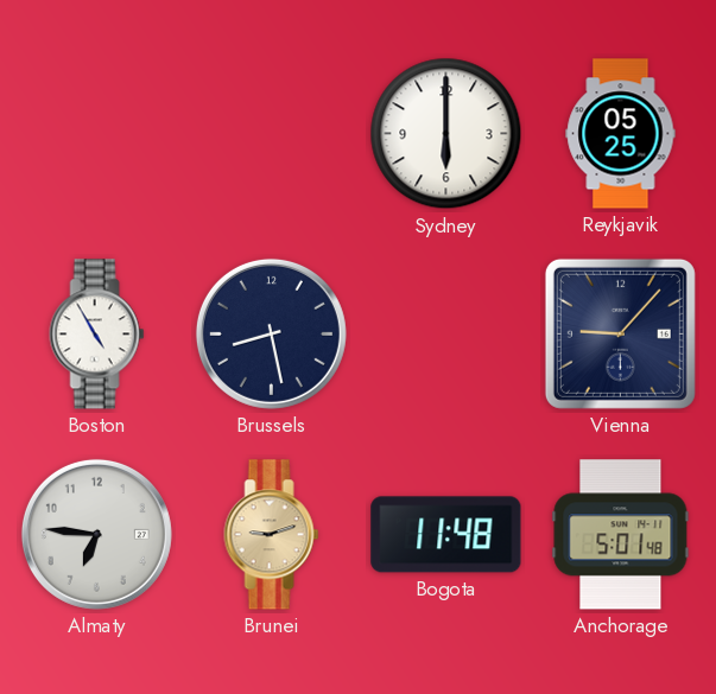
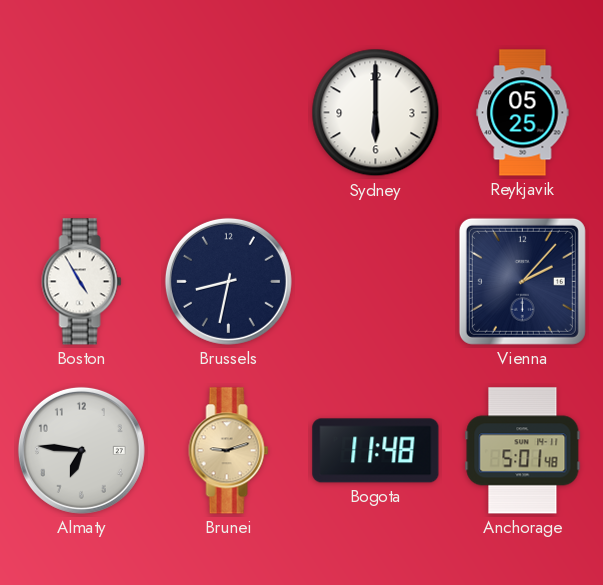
Brussels: 8:28 -> 8:32
Vienna: 9:07 -> 2:07
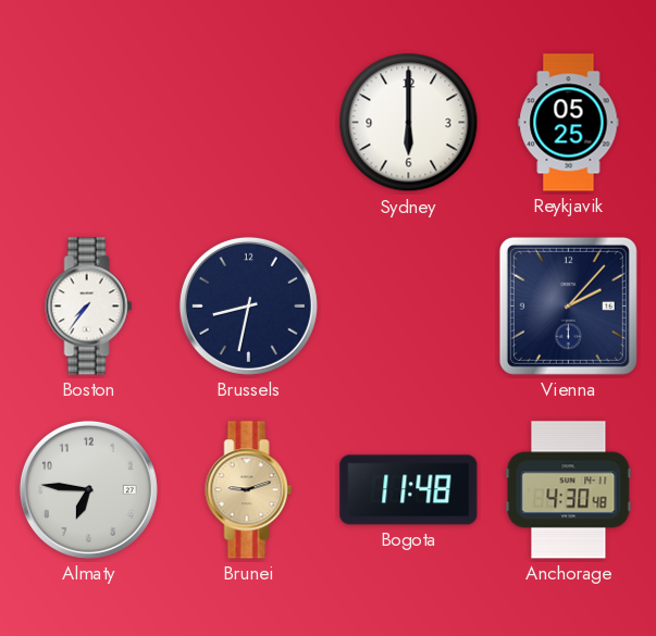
Boston: 4:55 -> 7:36
Anchorage: 5:01 -> 4:30
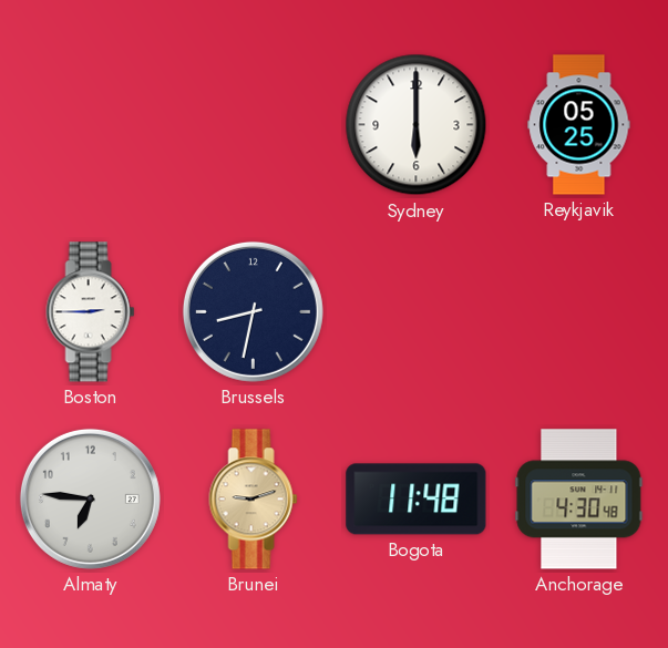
Boston: 7:36 -> 2:45
Vienna: 2:07 -> none
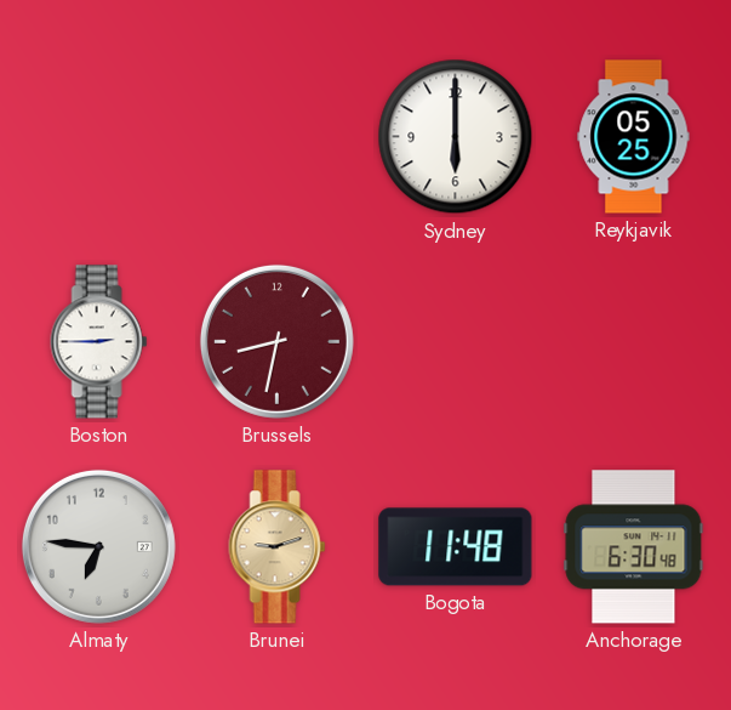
Brussels dial: navy -> burgundy
Anchorage: 4:30 -> 6:30
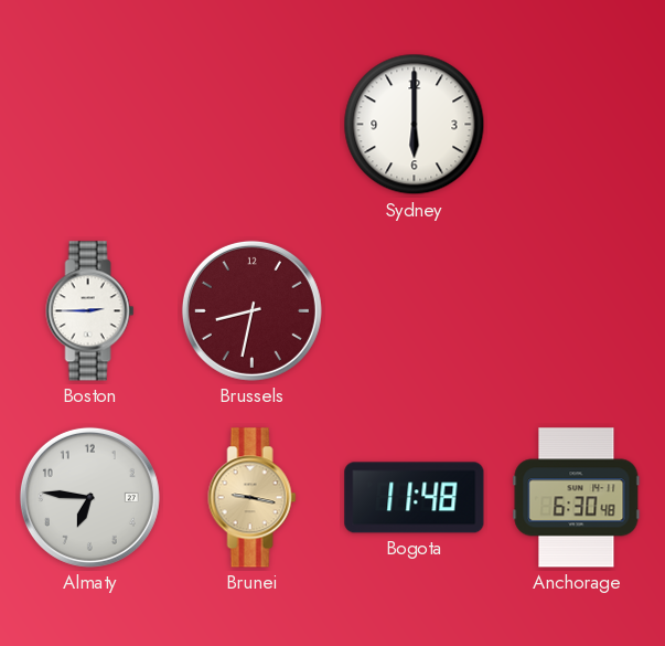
Reykjavik: 05:25 -> none
Brunei: 9:12 -> 9:17
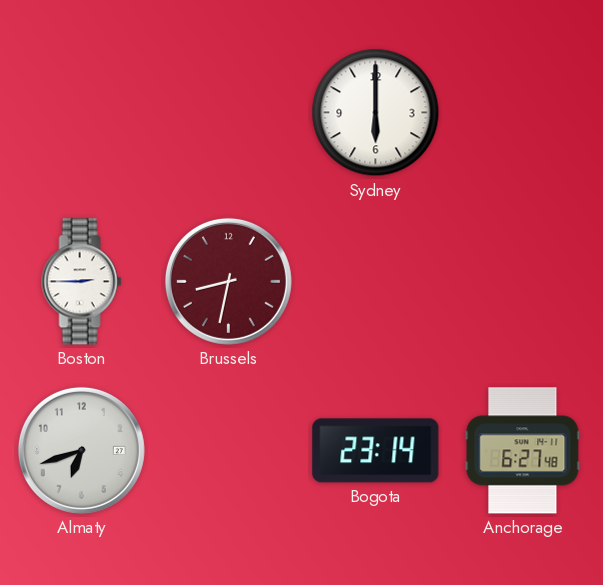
Almaty: 6:46 -> 6:42
Brunei: 9:17 -> none
Bogota: 11:48 -> 23:14
Anchorage: 6:30 -> 6:27
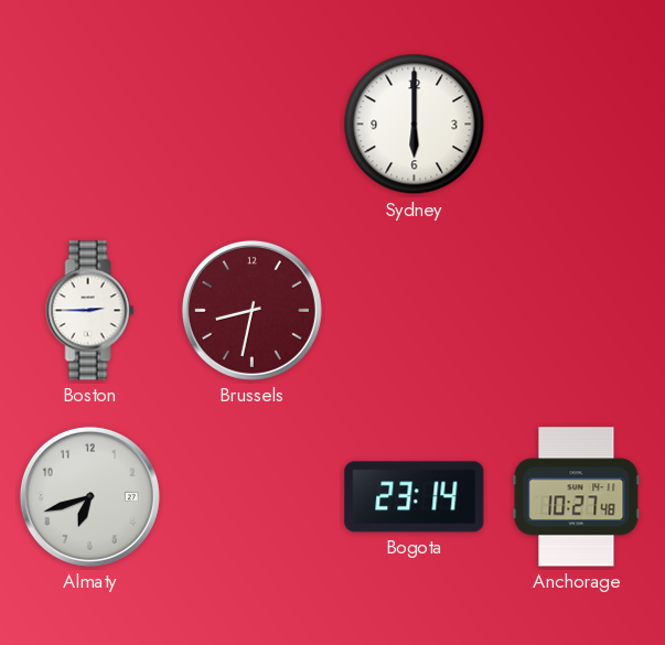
Anchorage: 6:27 -> 10:27
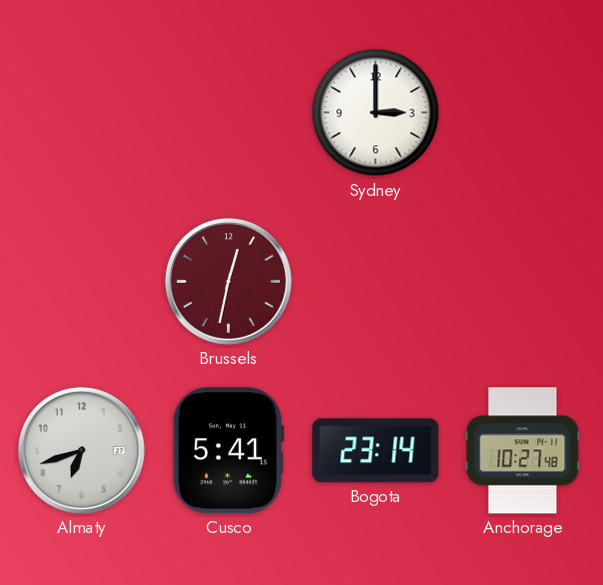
Sydney: 6:00 -> 3:00
Boston: 2:45 -> none
Brussels: 8:32 -> 12:32
Cusco: none -> 5:41
